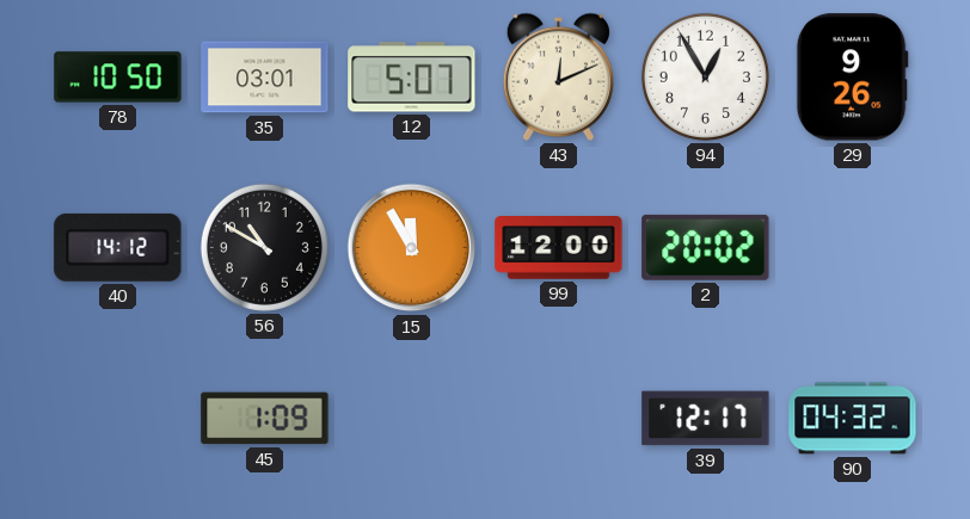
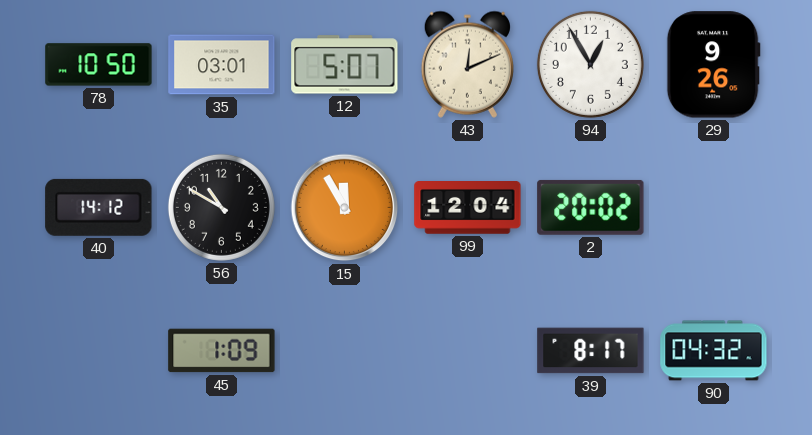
99: 12:00 -> 12:04
39: 12:17 -> 8:17
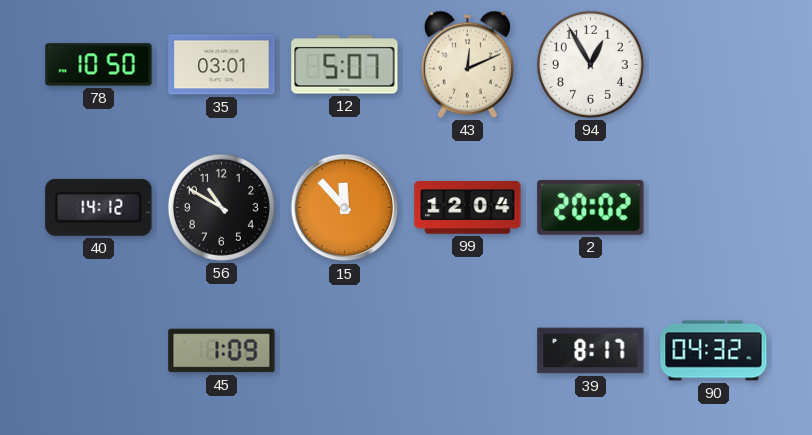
29: 9:26 -> none
15: 11:55 -> 11:53
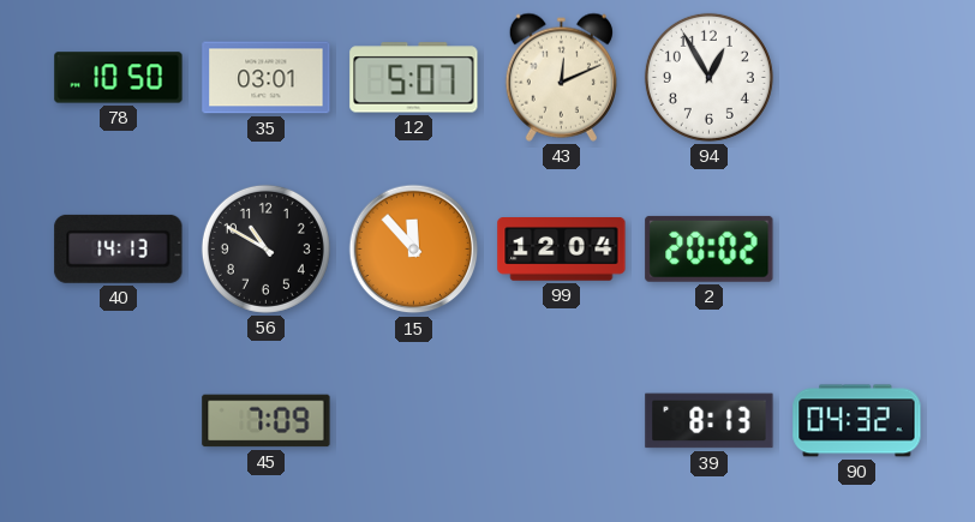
40: 14:12 -> 14:13
45: 1:09 -> 7:09
39: 8:17 -> 8:13
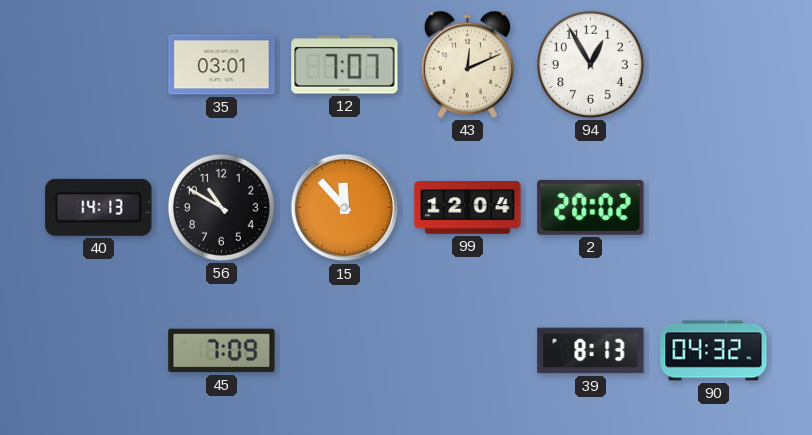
78: 10:50 -> none
12: 5:07 -> 7:07
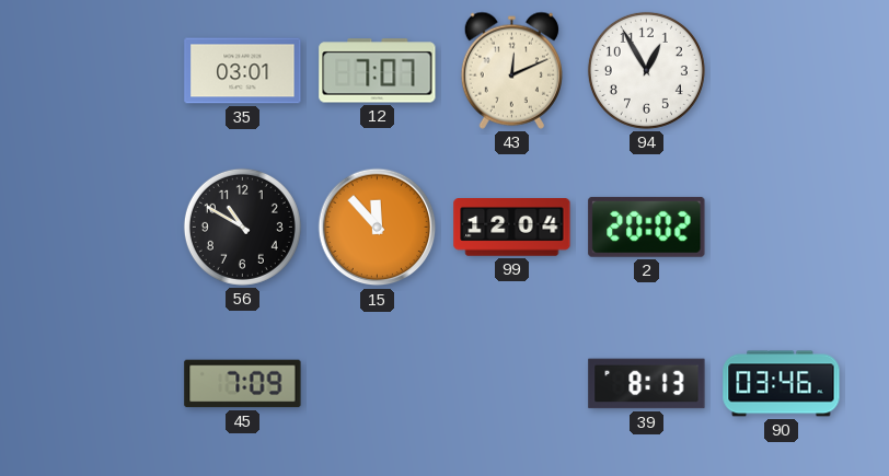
40: 14:13 -> none
90: 04:32 -> 03:46
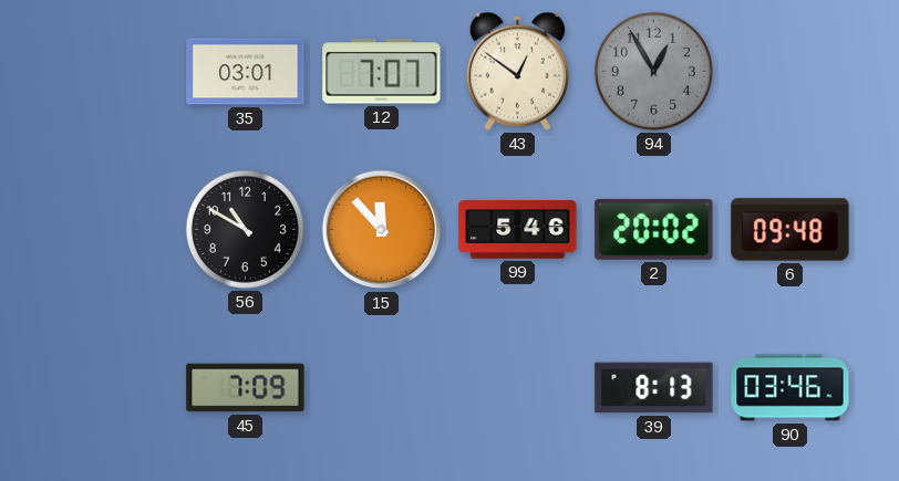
43: 12:11 -> 12:51
94 dial: white -> grey
99: 12:04 -> 5:46
6: none -> 09:48
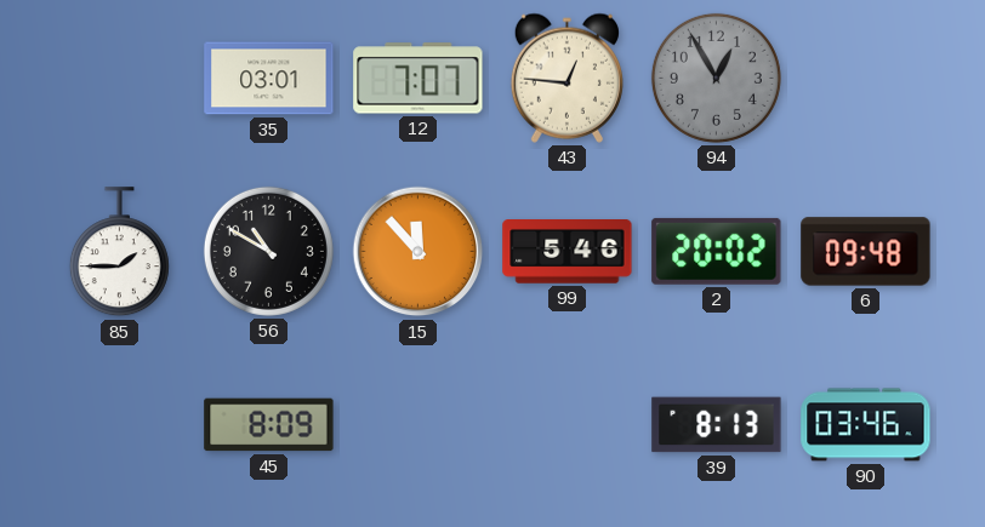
43: 12:51 -> 12:46
85: none -> 1:45
45: 7:09 -> 8:09
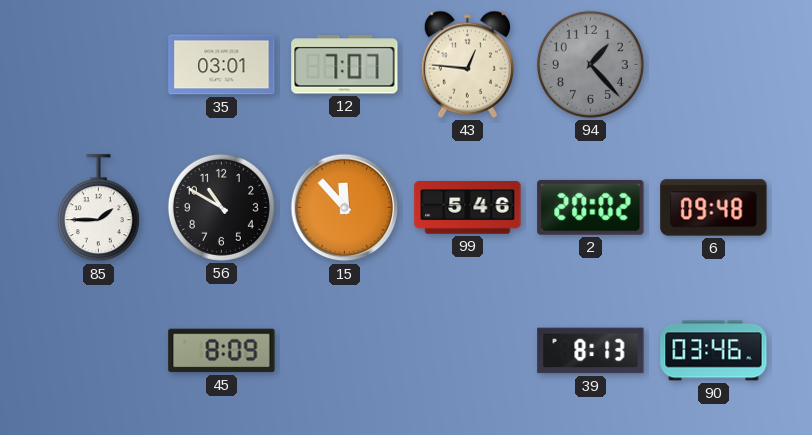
94: 12:55 -> 1:23
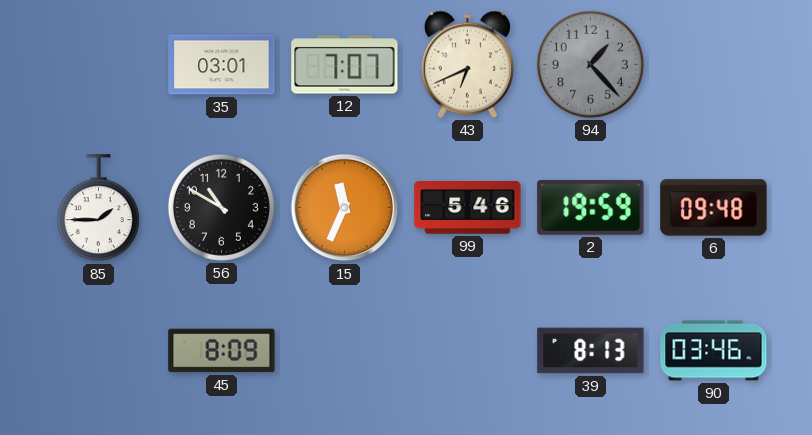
43: 12:46 -> 6:41
15: 11:53 -> 11:34
2: 20:02 -> 19:59
